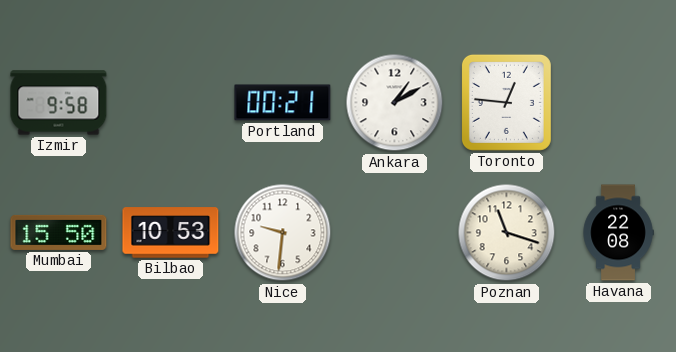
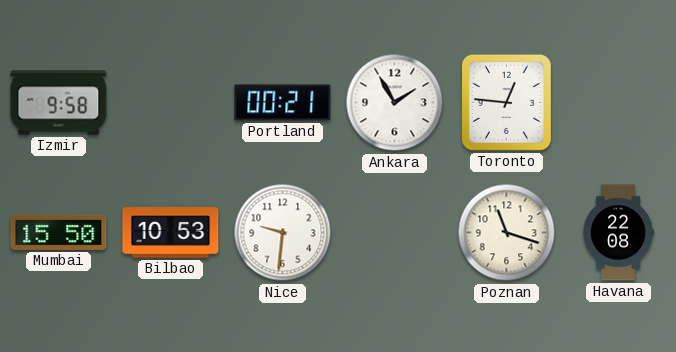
Ankara: 1:10 -> 1:55
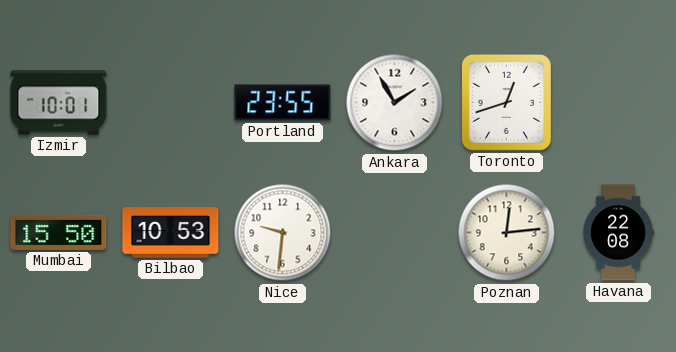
Izmir: 9:58 -> 10:01
Portland: 00:21 -> 23:55
Toronto: 12:46 -> 12:42
Poznan: 11:18 -> 12:14
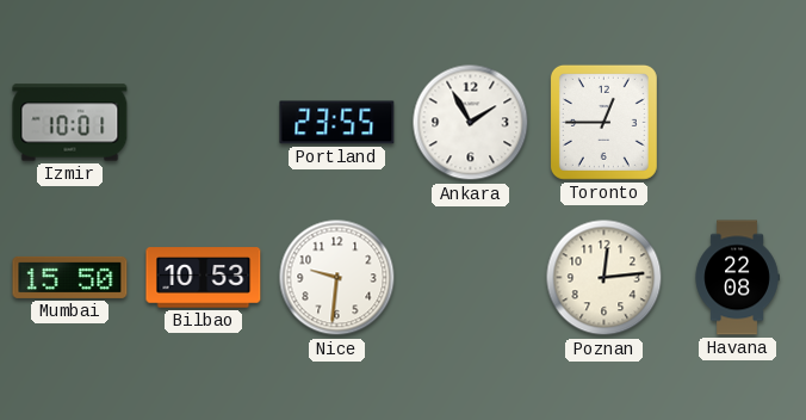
Toronto: 12:42 -> 12:45
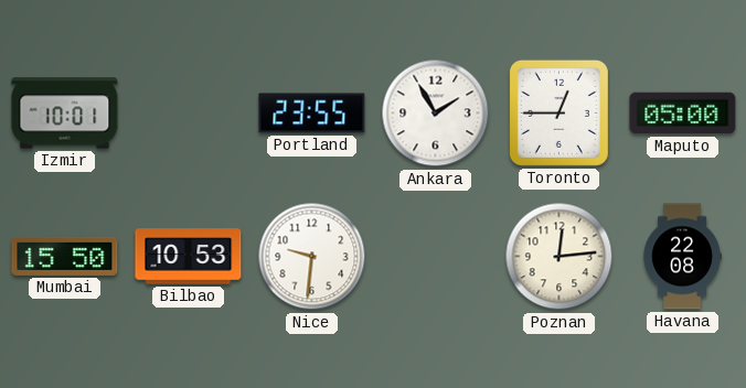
Maputo: none -> 05:00
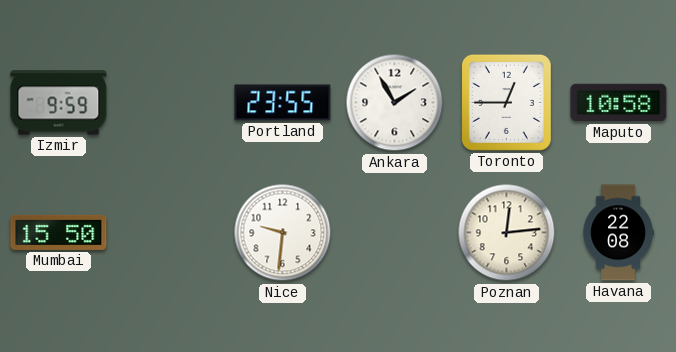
Izmir: 10:01 -> 9:59
Maputo: 05:00 -> 10:58
Bilbao: 10:53 -> none
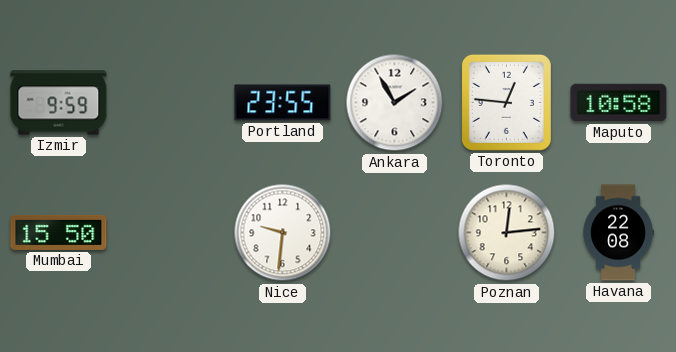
Toronto: 12:45 -> 12:46
